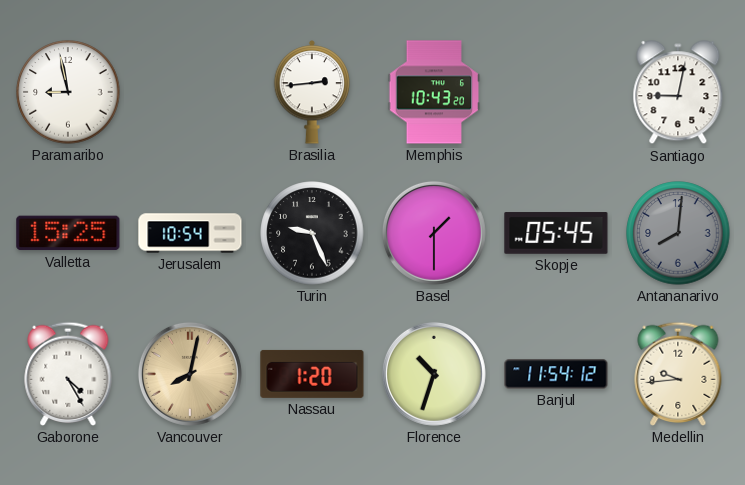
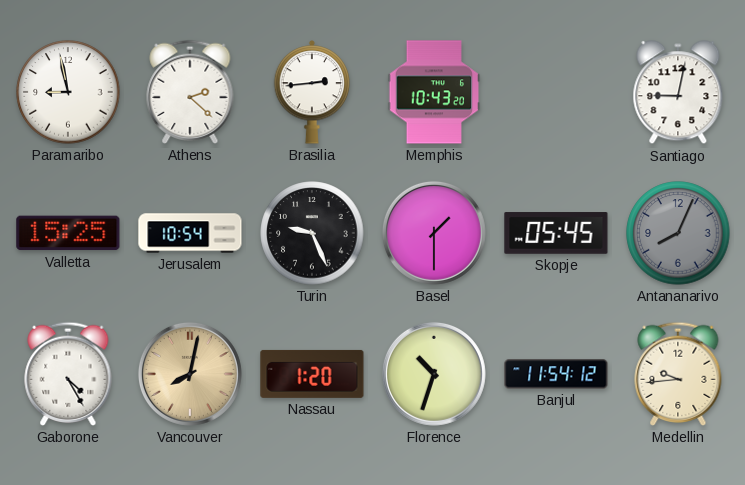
Athens: none -> 2:22
Antananarivo: 8:01 -> 8:04
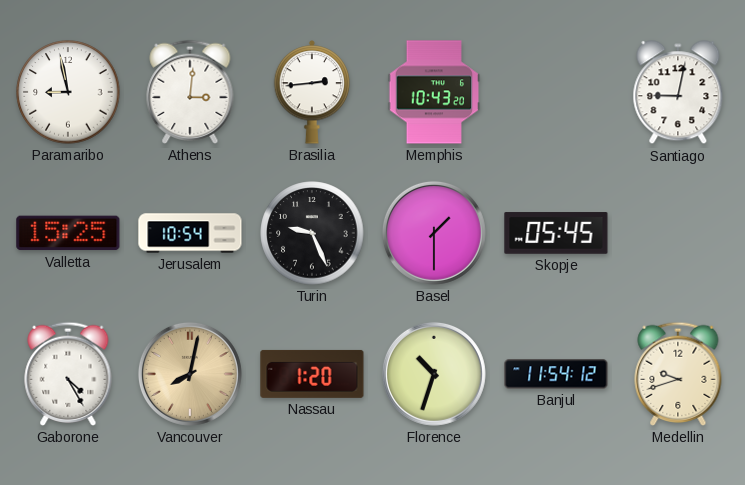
Athens: 2:22 -> 3:01
Antananarivo: 8:04 -> none
Medellin: 9:44 -> 9:42
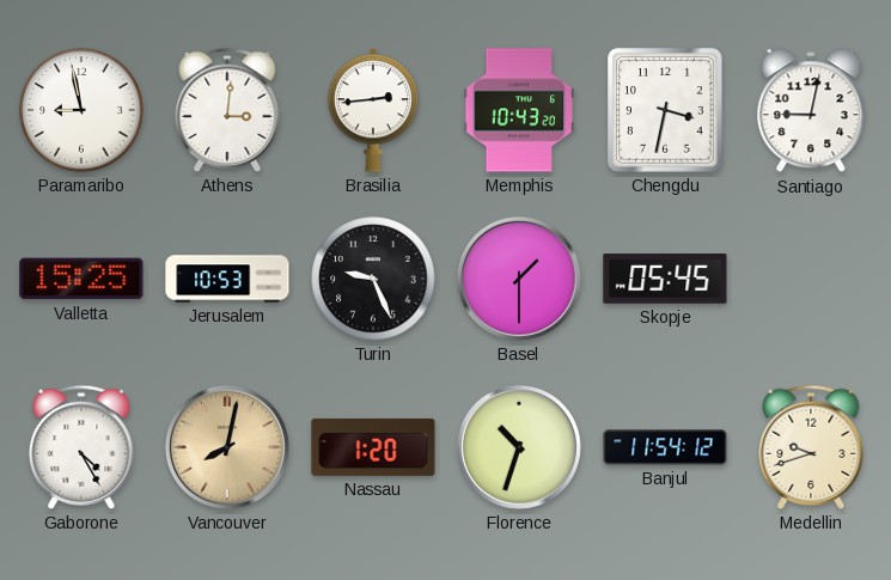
Chengdu: none -> 3:32
Jerusalem: 10:54 -> 10:53
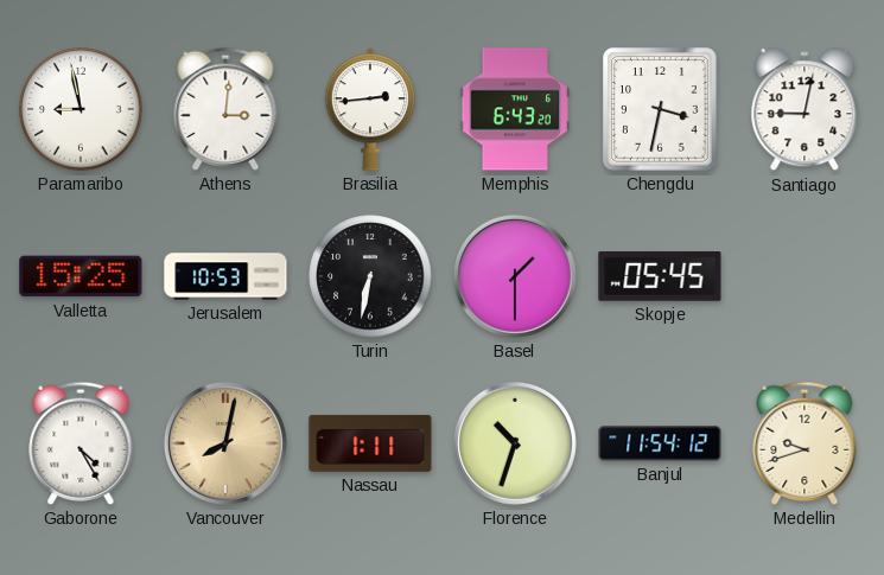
Memphis: 10:43 -> 6:43
Turin: 9:26 -> 6:32
Nassau: 1:20 -> 1:11
